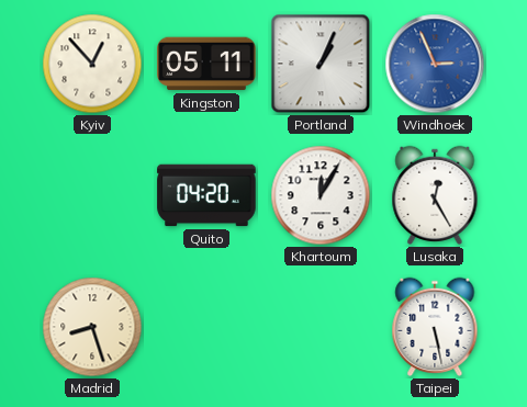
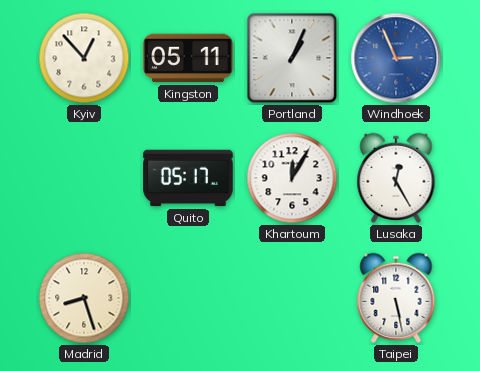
Quito: 04:20 -> 05:17
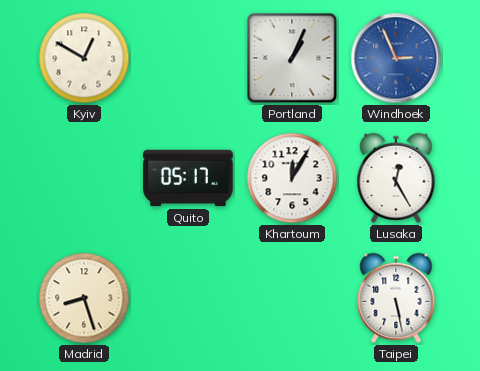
Kyiv: 12:53 -> 12:50
Kingston: 05:11 -> none
